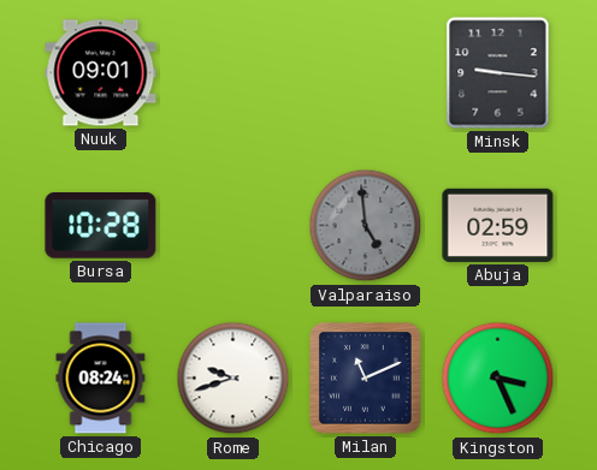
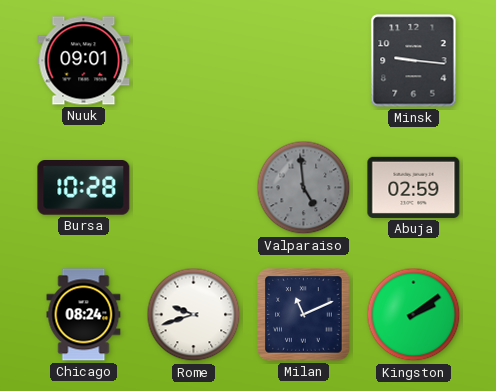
Kingston: 3:26 -> 2:09
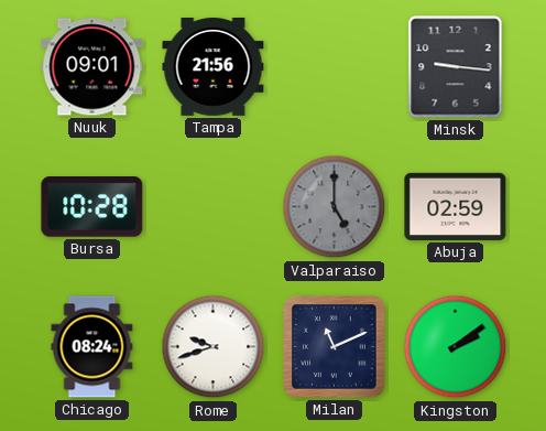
Tampa: none -> 21:56
Valparaiso: 4:59 -> 5:00
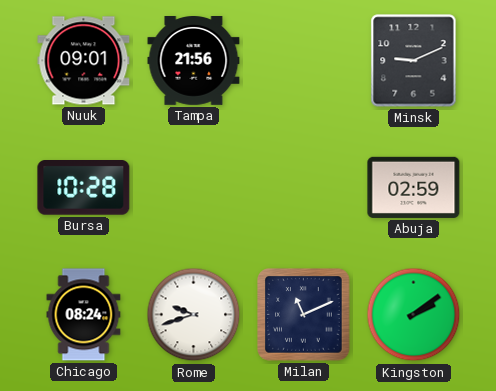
Minsk: 9:16 -> 9:11
Valparaiso: 5:00 -> none
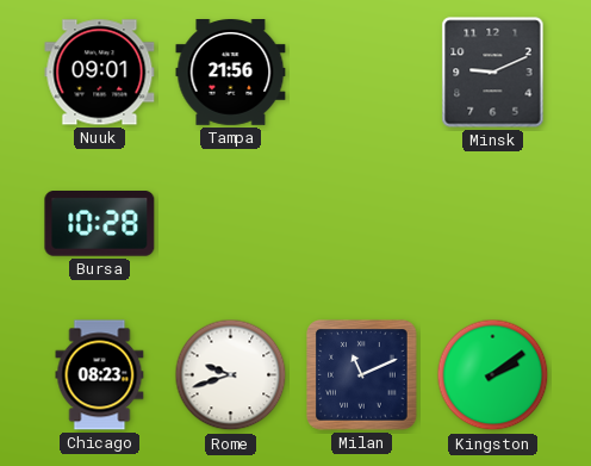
Abuja: 02:59 -> none
Chicago: 08:24 -> 08:23
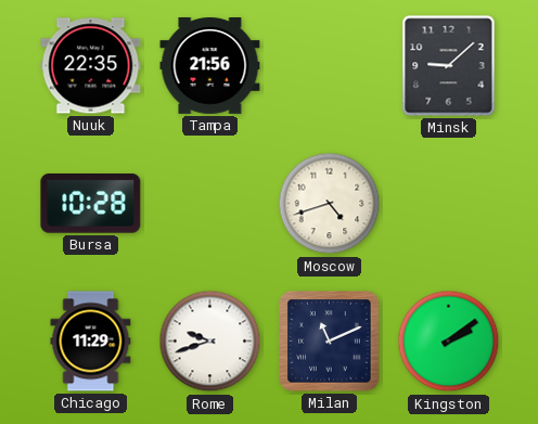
Nuuk: 09:01 -> 22:35
Minsk: 9:11 -> 9:08
Moscow: none -> 4:42
Chicago: 08:23 -> 11:29
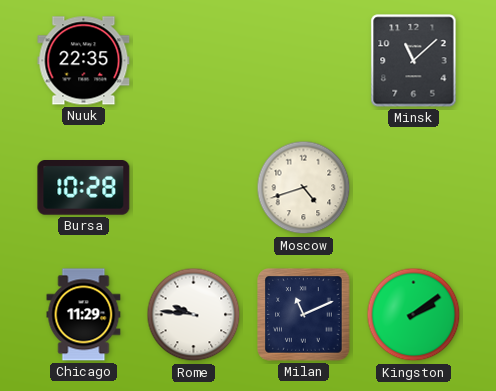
Tampa: 21:56 -> none
Minsk: 9:08 -> 11:08
Rome: 9:42 -> 9:46
